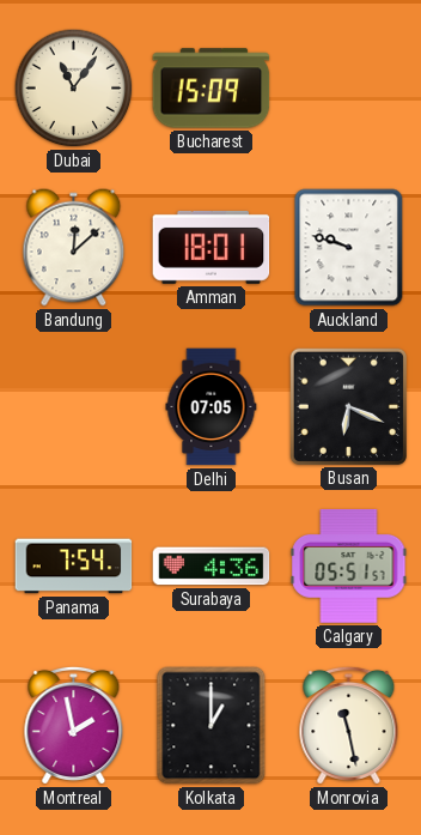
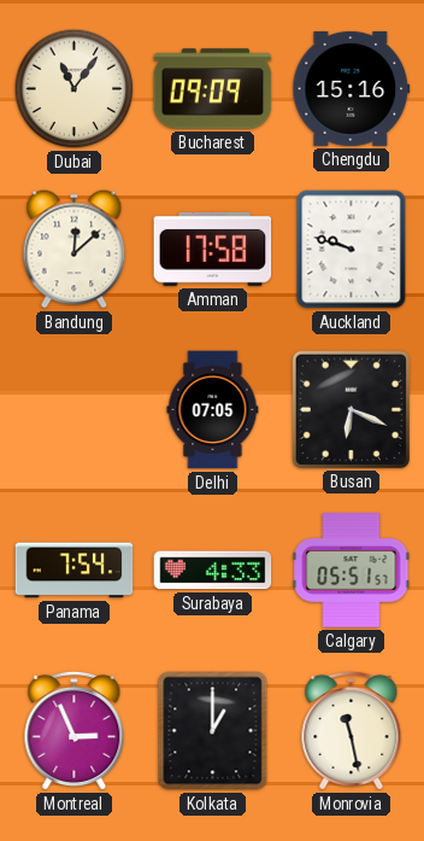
Bucharest: 15:09 -> 09:09
Chengdu: none -> 15:16
Amman: 18:01 -> 17:58
Surabaya: 4:36 -> 4:33
Montreal: 1:58 -> 2:56
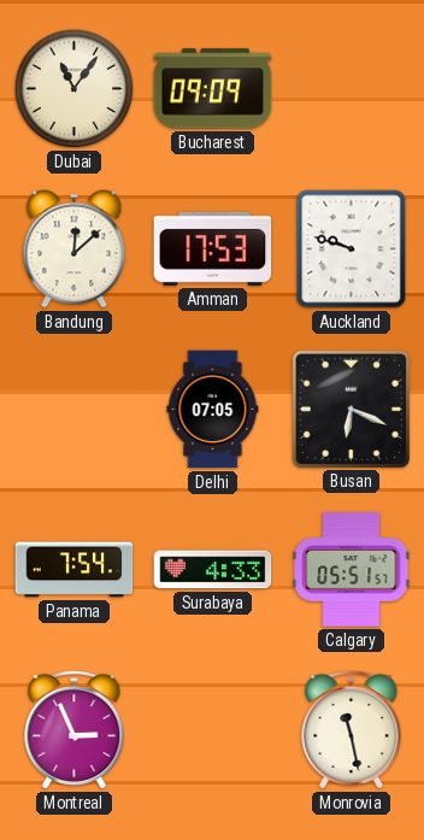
Chengdu: 15:16 -> none
Amman: 17:58 -> 17:53
Kolkata: 1:00 -> none
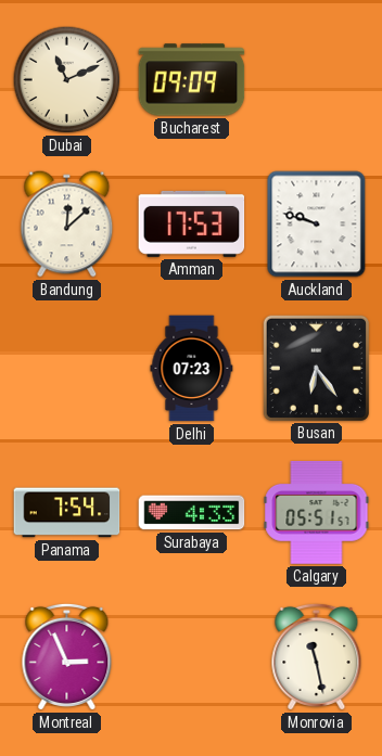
Dubai: 11:06 -> 11:11
Delhi: 07:05 -> 07:23
Busan: 6:19 -> 6:24
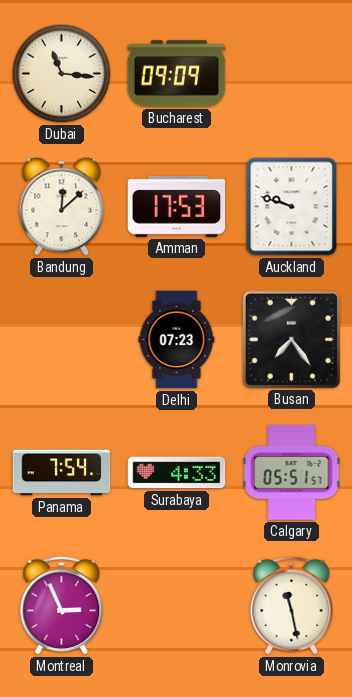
Dubai: 11:11 -> 11:16
Busan: 6:24 -> 7:24
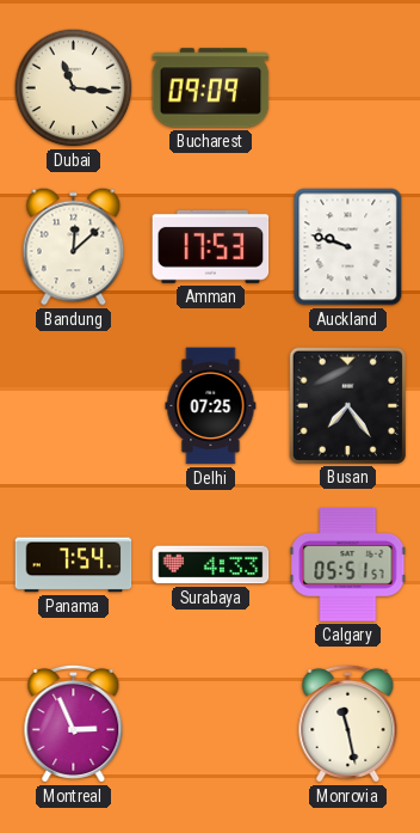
Delhi: 07:23 -> 07:25
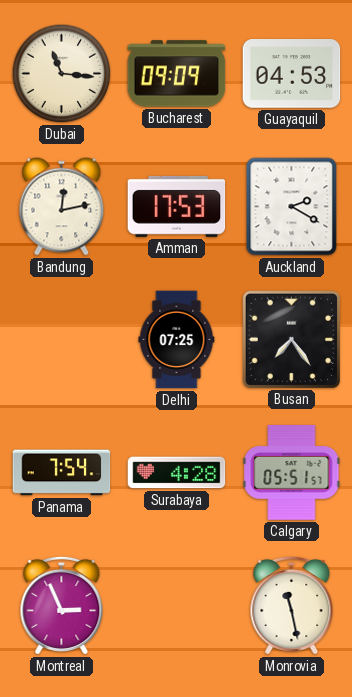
Guayaquil: none -> 04:53
Bandung: 12:08 -> 12:13
Auckland: 9:48 -> 2:20
Surabaya: 4:33 -> 4:28
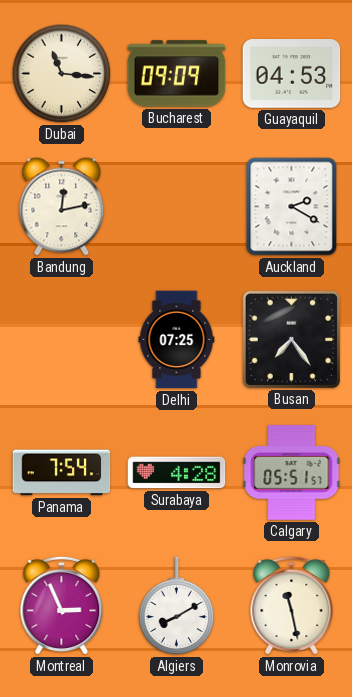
Amman: 17:53 -> none
Algiers: none -> 8:10
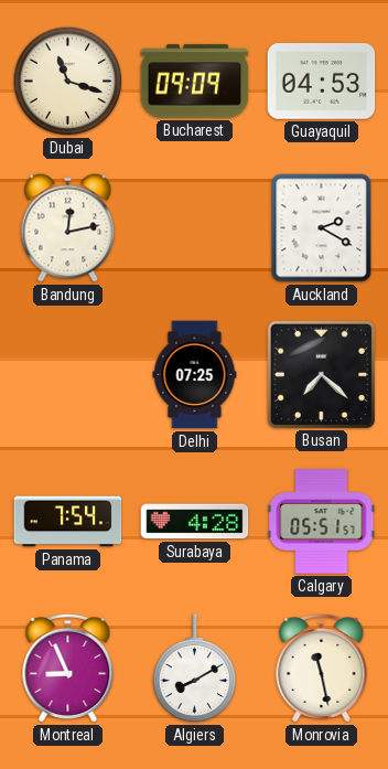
Dubai: 11:16 -> 11:18
Busan: 7:24 -> 7:22
Montreal: 2:56 -> 8:56
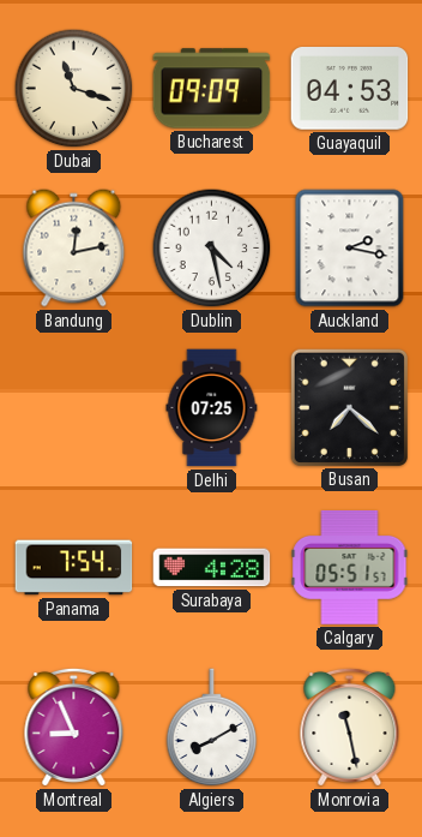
Dublin: none -> 4:28
Auckland: 2:20 -> 2:17
